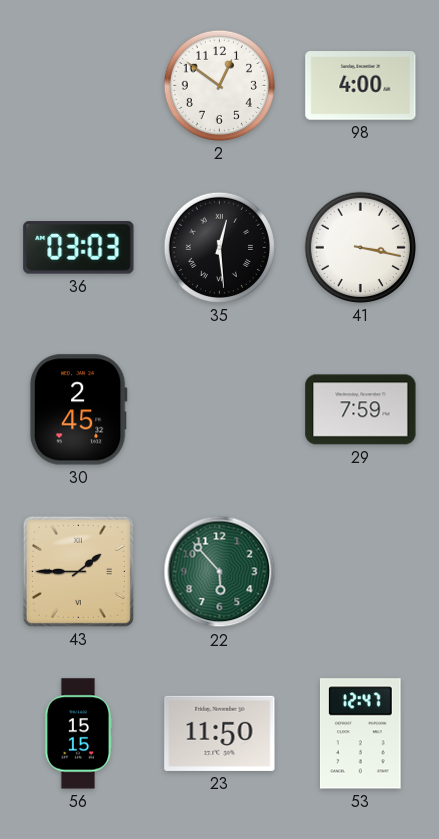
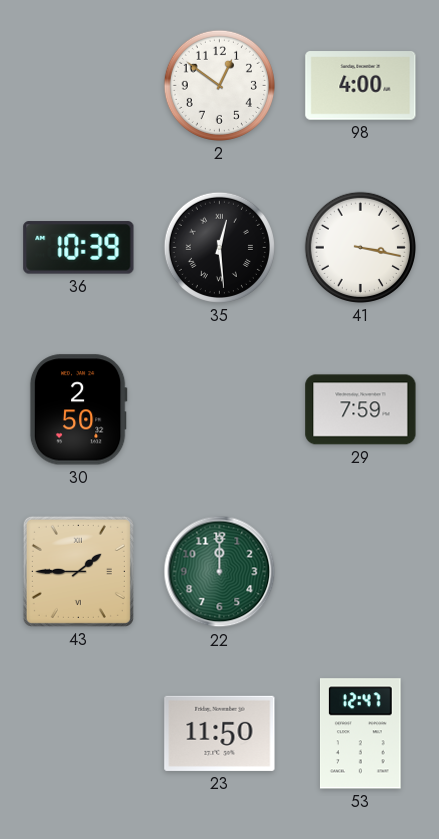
36: 03:03 -> 10:39
30: 2:45 -> 2:50
22: 5:53 -> 12:00
56: 15:15 -> none
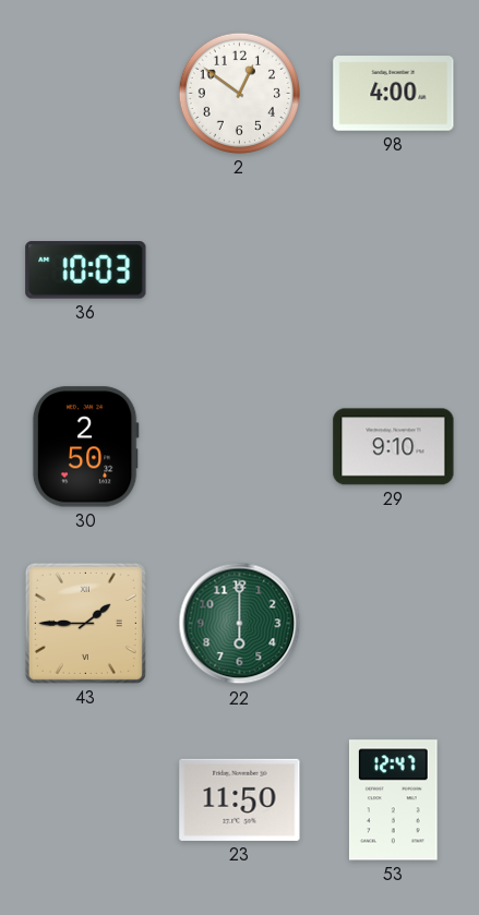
36: 10:39 -> 10:03
35: 12:29 -> none
41: 3:17 -> none
29: 7:59 -> 9:10
22: 12:00 -> 6:00
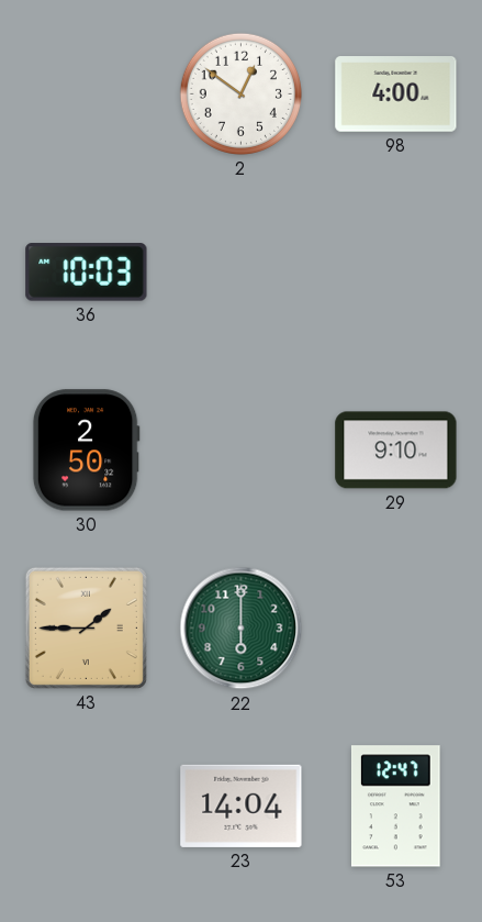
23: 11:50 -> 14:04
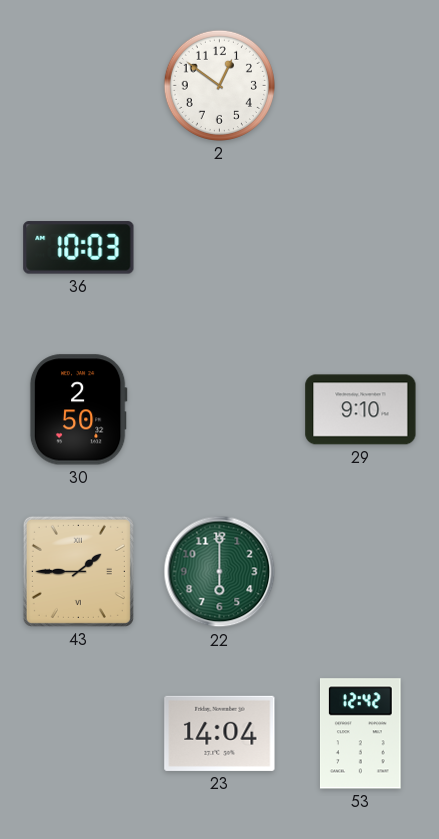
98: 4:00 -> none
53: 12:47 -> 12:42
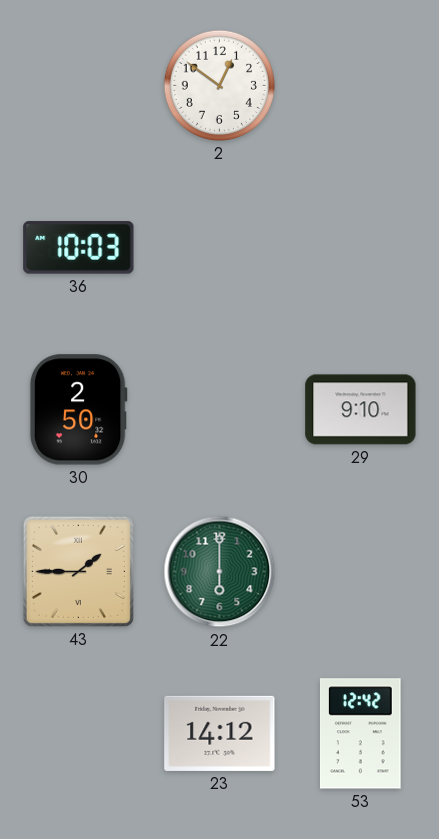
23: 14:04 -> 14:12
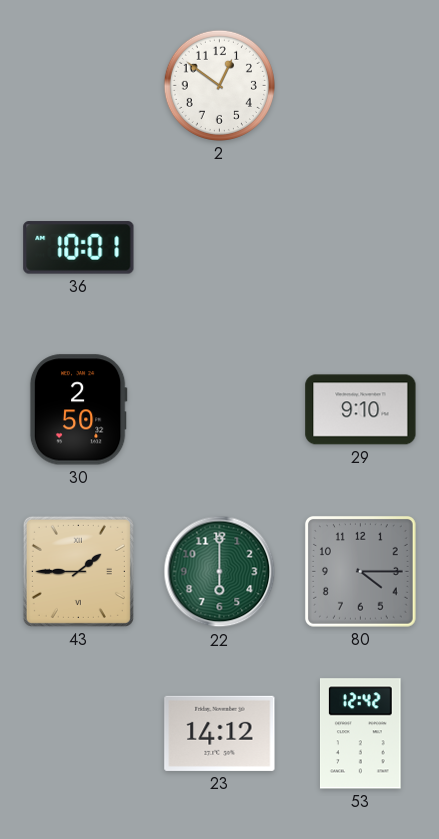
36: 10:03 -> 10:01
80: none -> 4:15
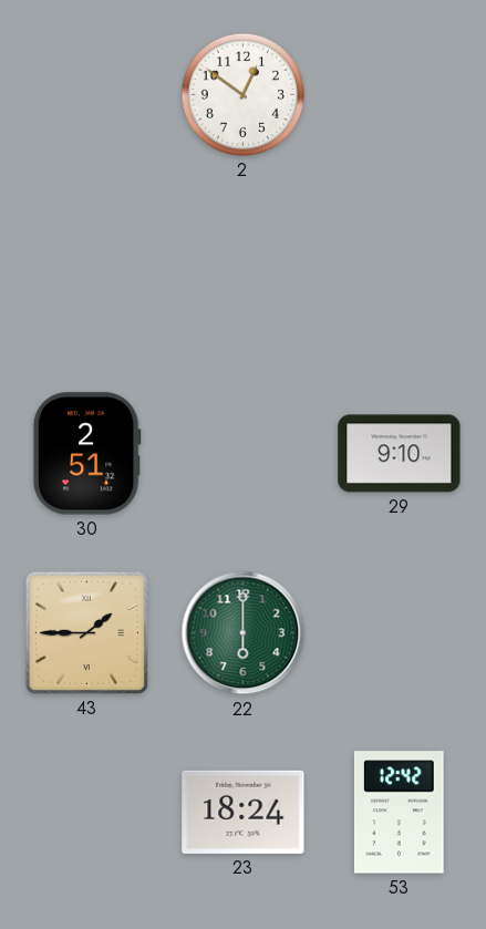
36: 10:01 -> none
30: 2:50 -> 2:51
80: 4:15 -> none
23: 14:12 -> 18:24
